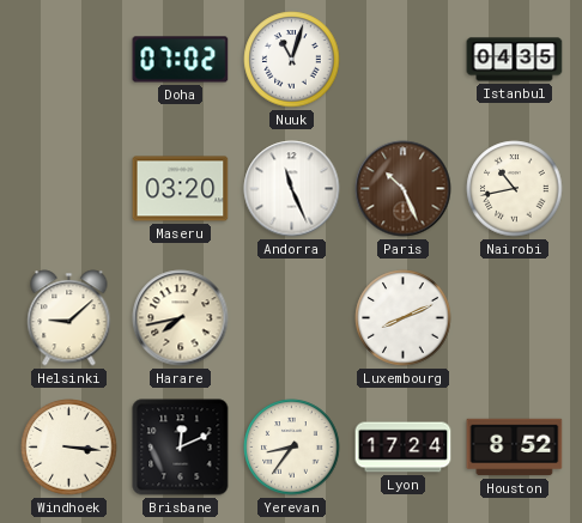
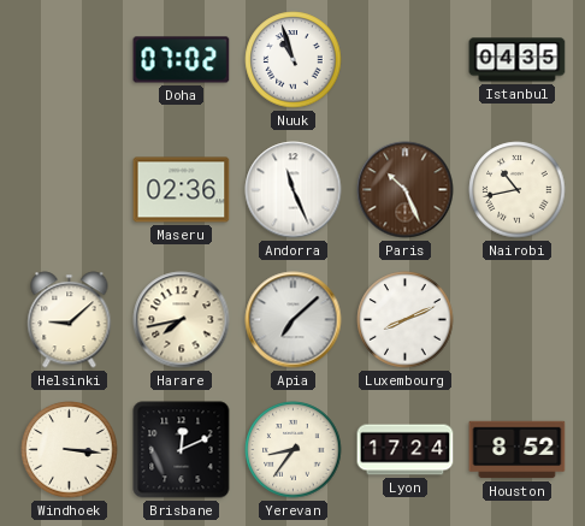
Nuuk: 11:03 -> 10:57
Maseru: 03:20 -> 02:36
Apia: none -> 7:08
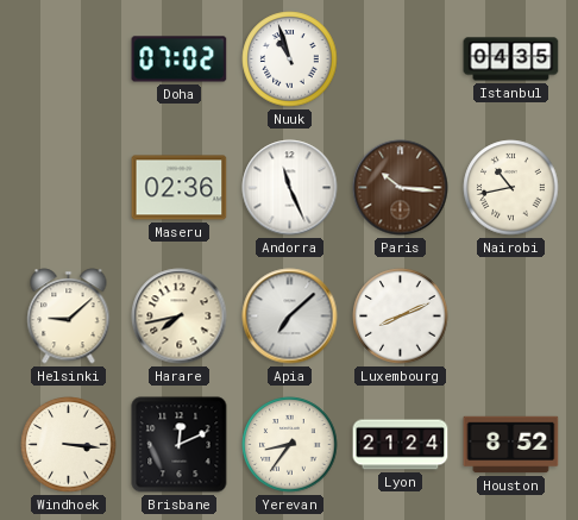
Paris: 10:26 -> 10:16
Lyon: 17:24 -> 21:24
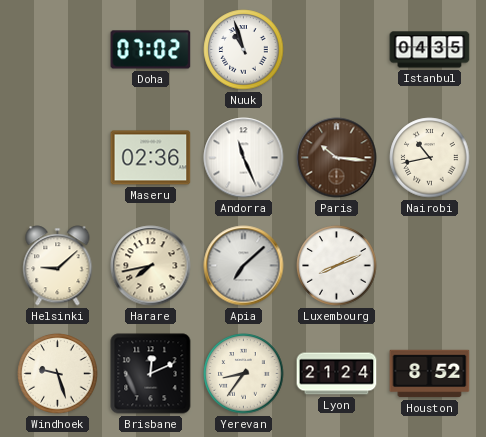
Windhoek: 3:16 -> 9:27
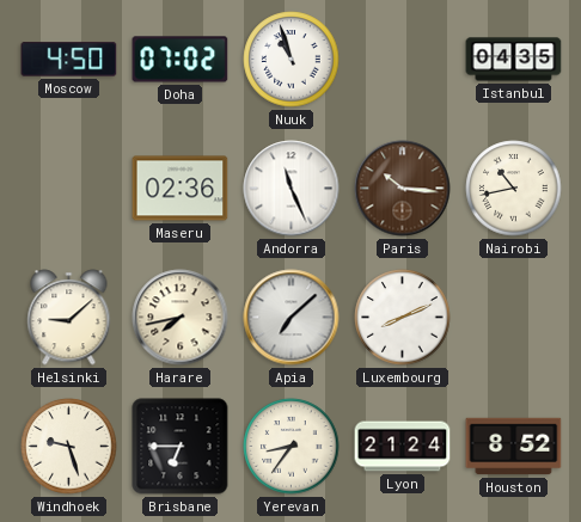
Moscow: none -> 4:50
Brisbane: 12:11 -> 6:45
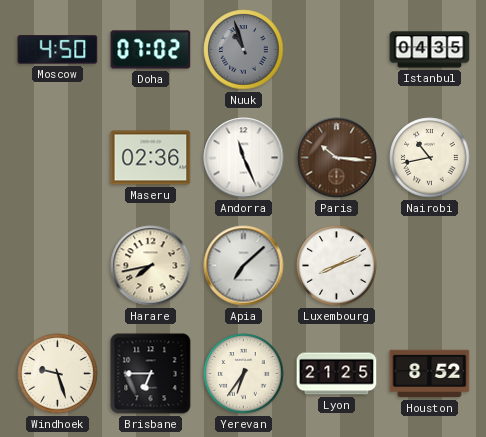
Nuuk dial: white -> grey
Helsinki: 9:08 -> none
Yerevan: 8:36 -> 6:36
Lyon: 21:24 -> 21:25
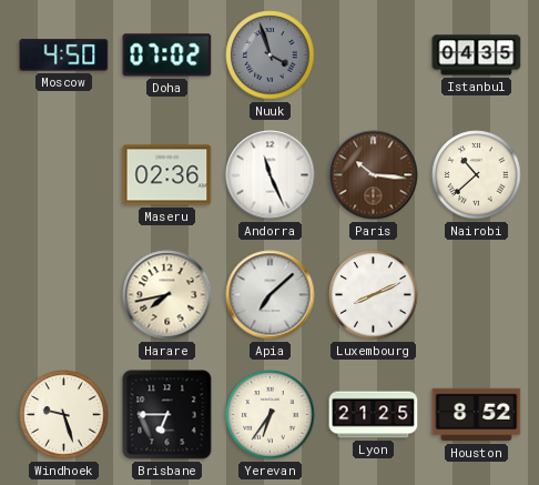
Nuuk: 10:57 -> 3:57
Nairobi: 10:43 -> 10:38
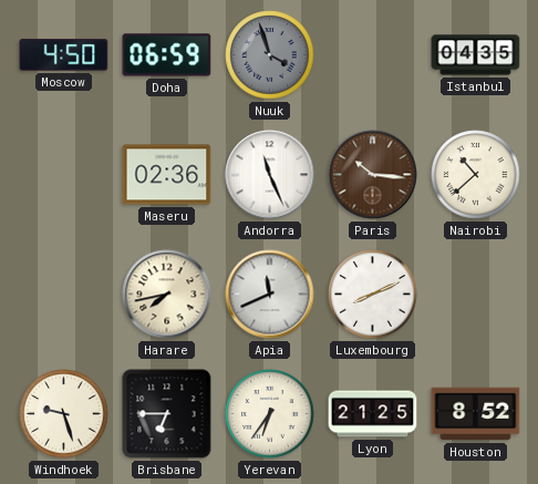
Doha: 07:02 -> 06:59
Apia: 7:08 -> 11:41
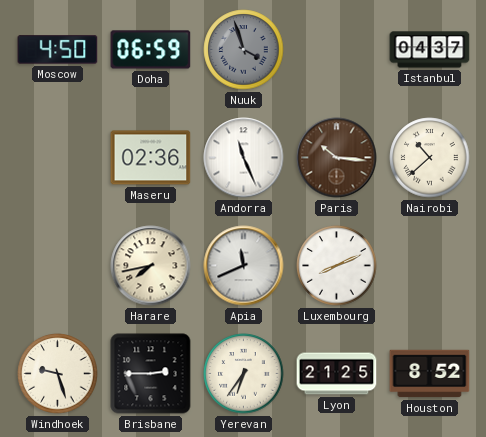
Istanbul: 04:35 -> 04:37
Brisbane: 6:45 -> 2:45
